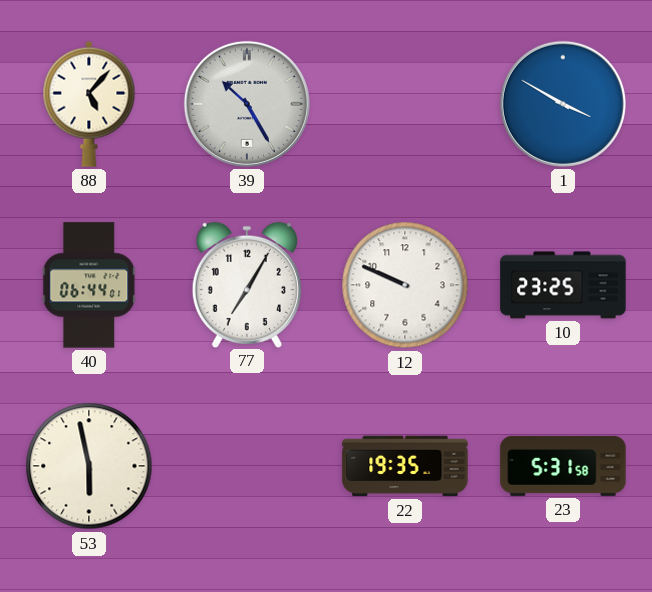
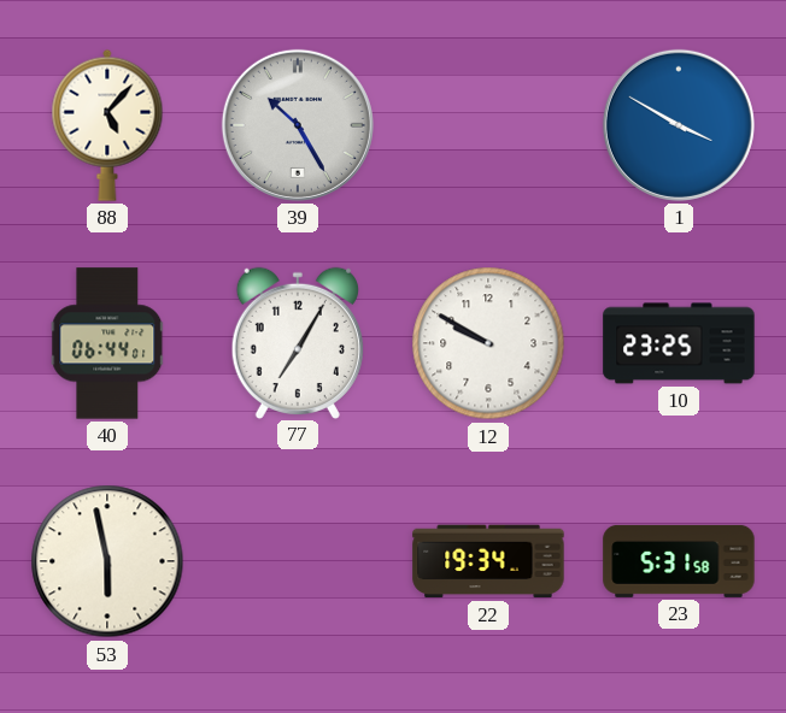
12: 9:49 -> 9:50
22: 19:35 -> 19:34
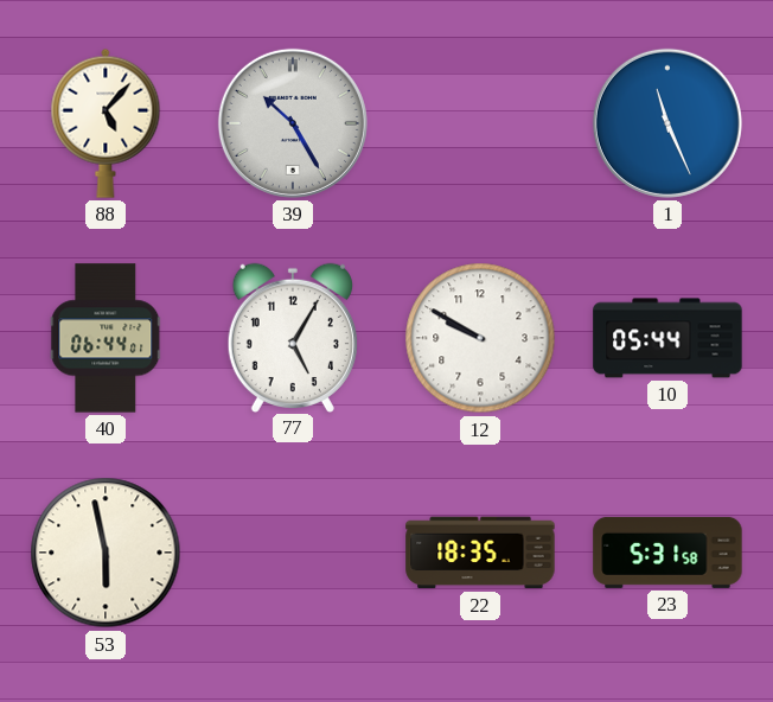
1: 3:50 -> 11:26
77: 7:05 -> 5:05
10: 23:25 -> 05:44
22: 19:34 -> 18:35
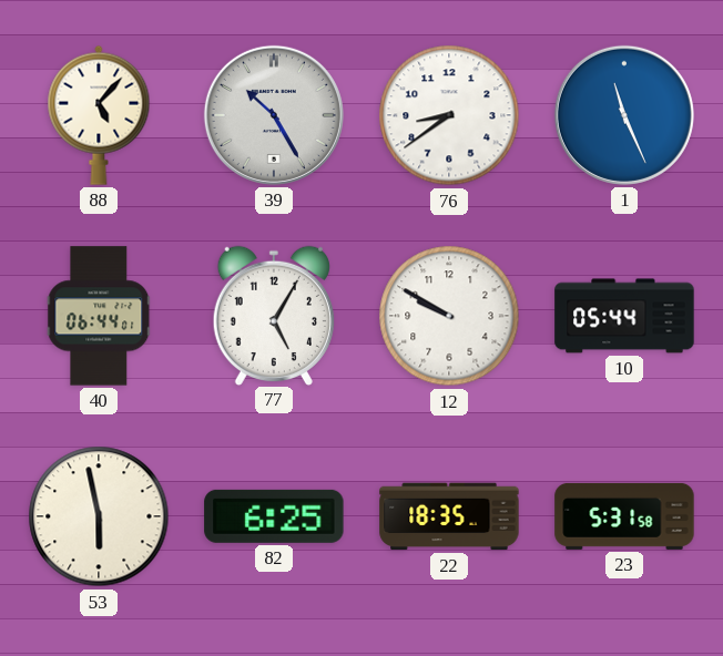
76: none -> 8:39
82: none -> 6:25
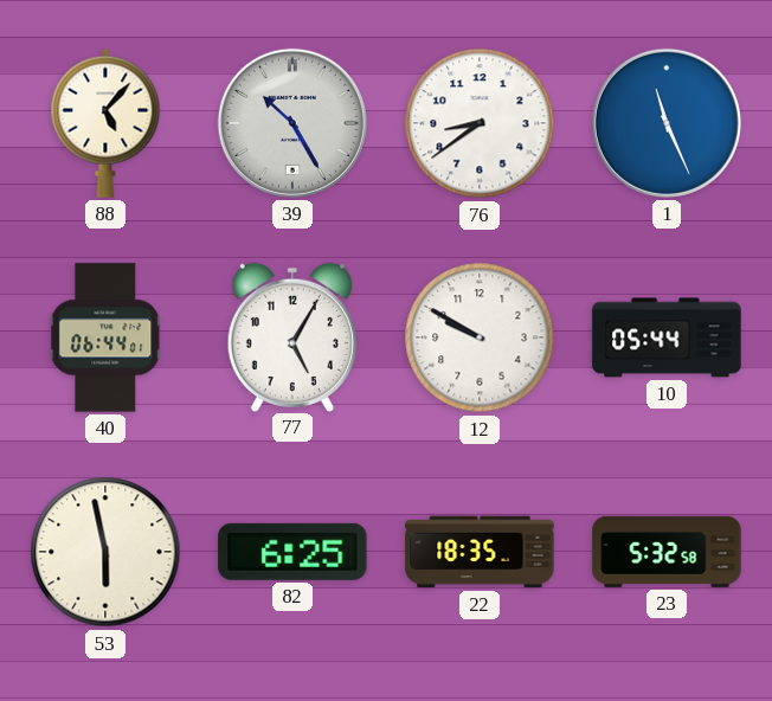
23: 5:31 -> 5:32
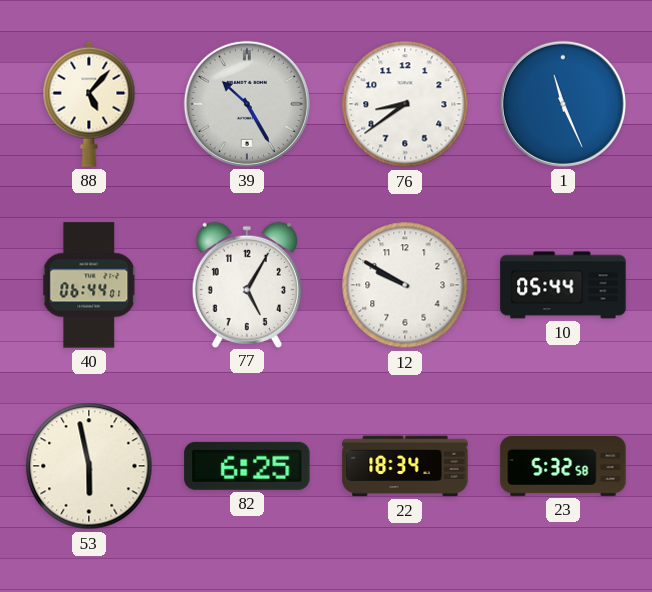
22: 18:35 -> 18:34
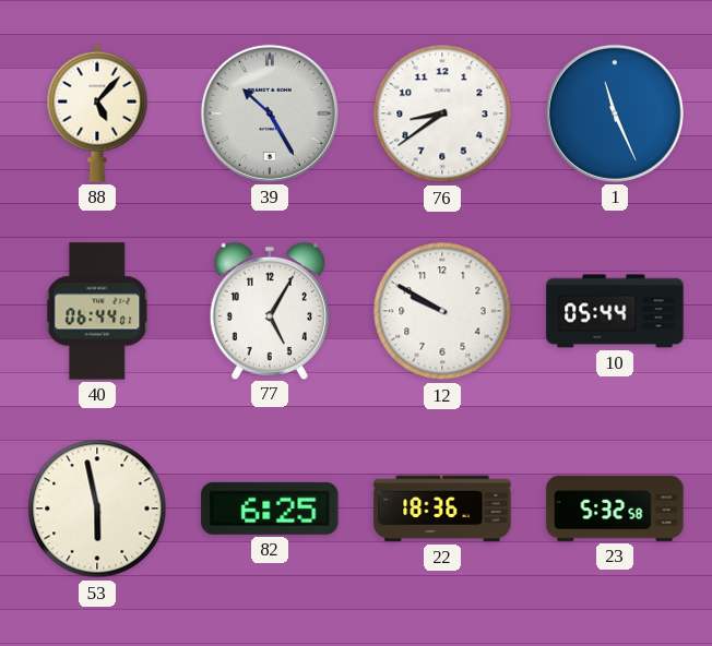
22: 18:34 -> 18:36
